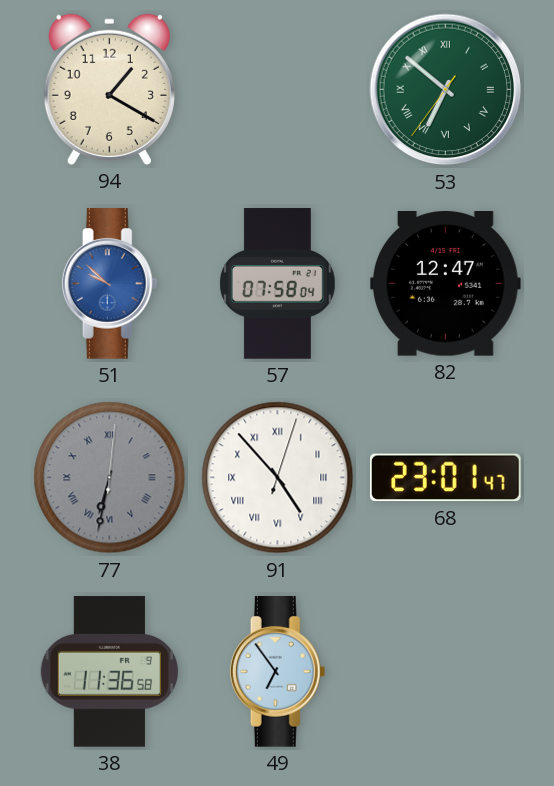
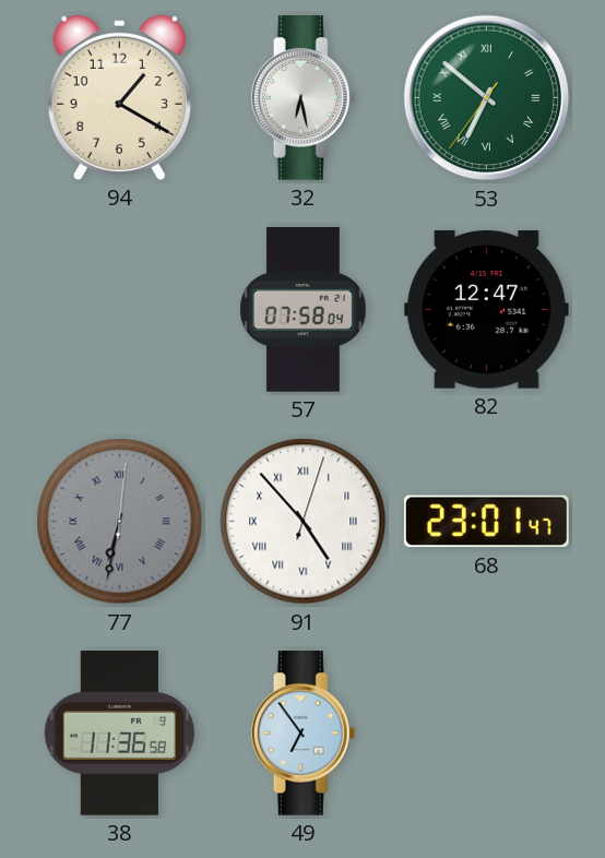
32: none -> 6:28
51: 9:52 -> none
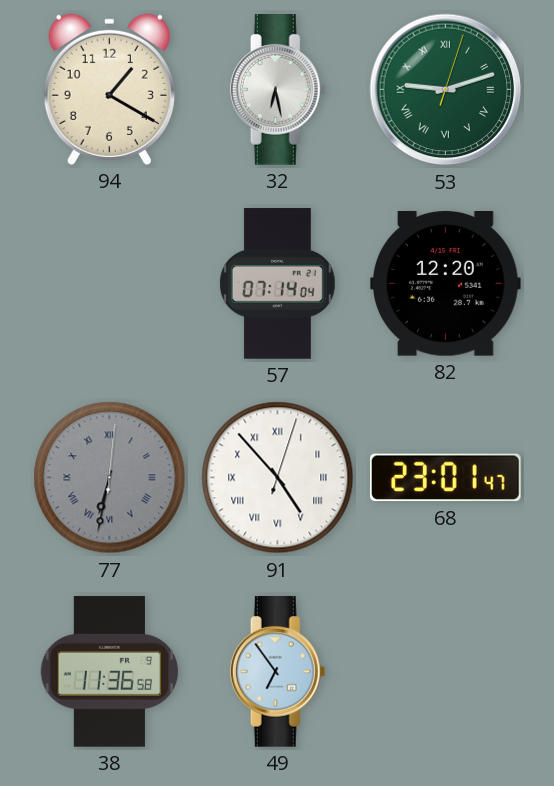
53: 6:51 -> 9:12
57: 07:58 -> 07:14
82: 12:47 -> 12:20
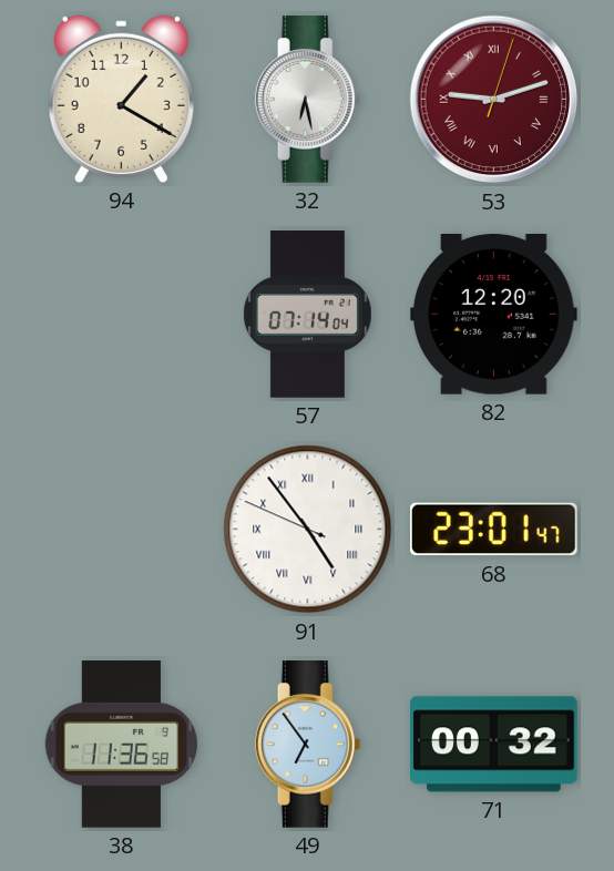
53 dial: green -> burgundy
77: 6:32 -> none
91: 4:53:03 -> 4:53:49
71: none -> 00:32
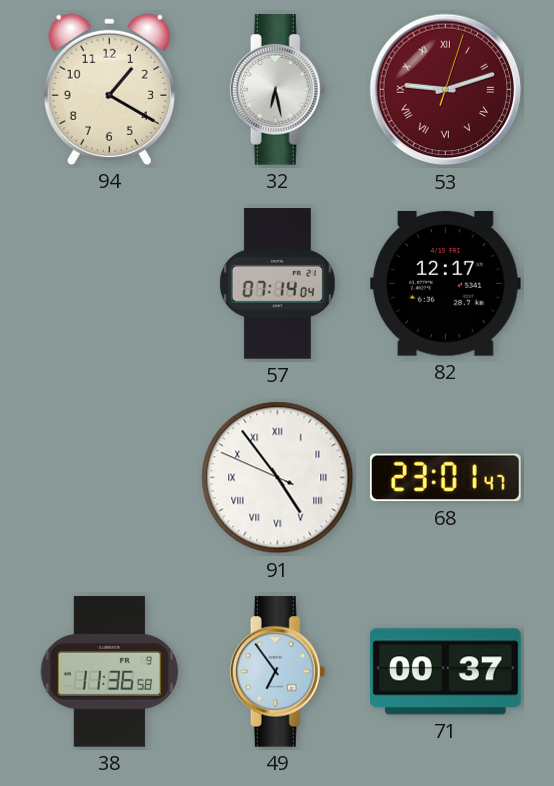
82: 12:20 -> 12:17
71: 00:32 -> 00:37
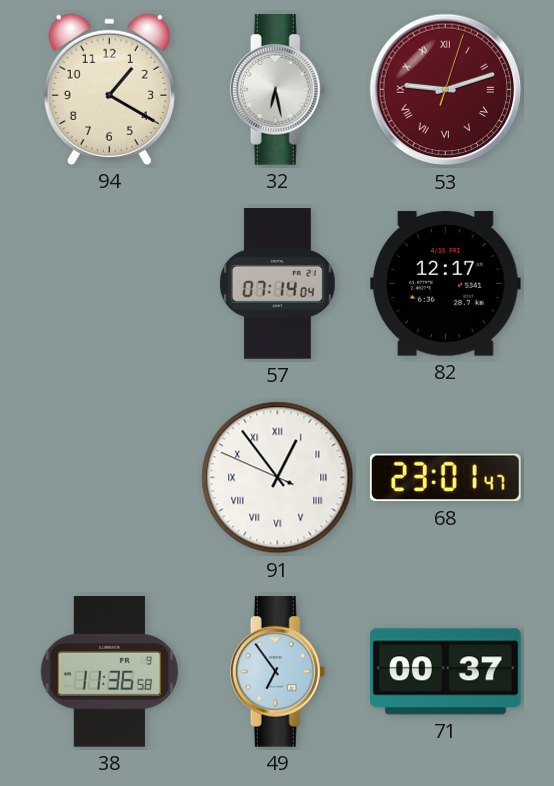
91: 4:53 -> 12:53
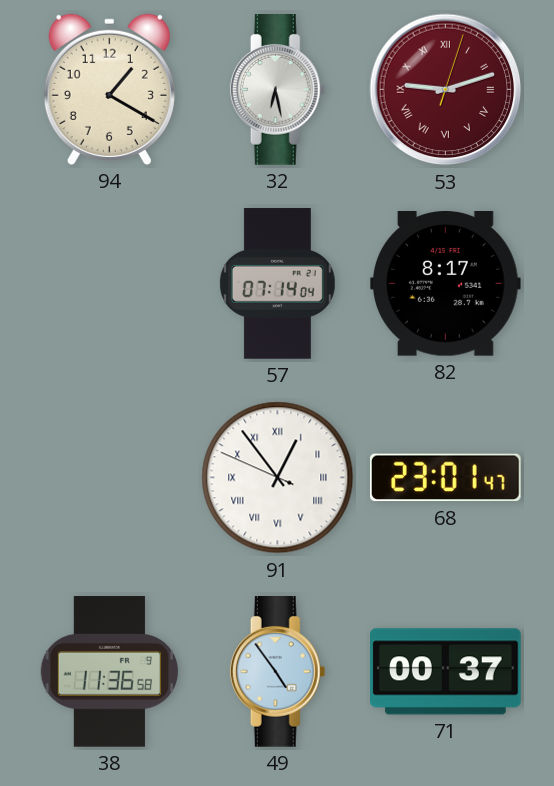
82: 12:17 -> 8:17
49: 6:54 -> 4:54
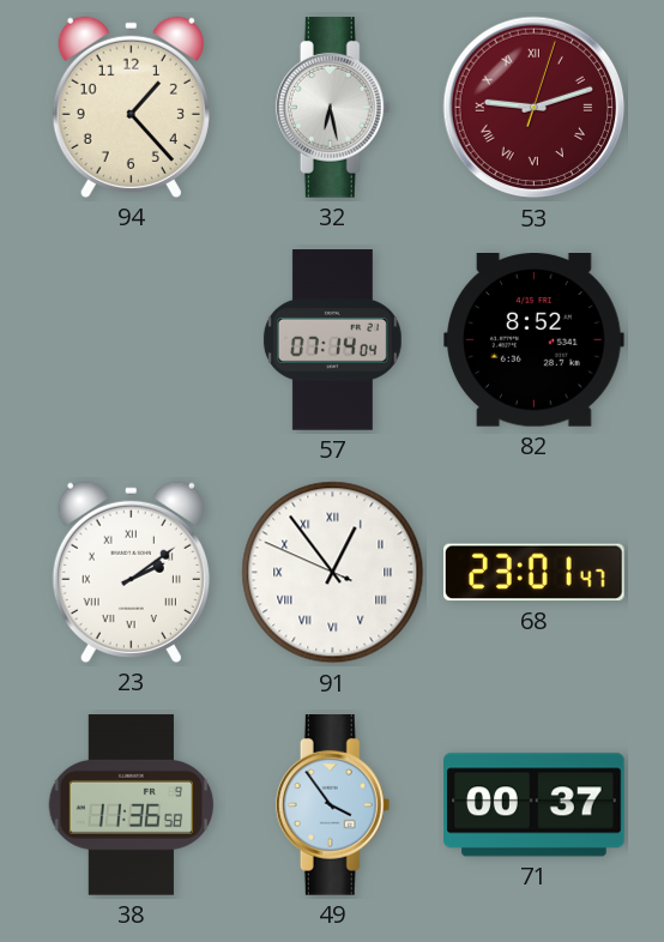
94: 1:20 -> 1:23
82: 8:17 -> 8:52
23: none -> 2:09
49: 4:54 -> 3:54
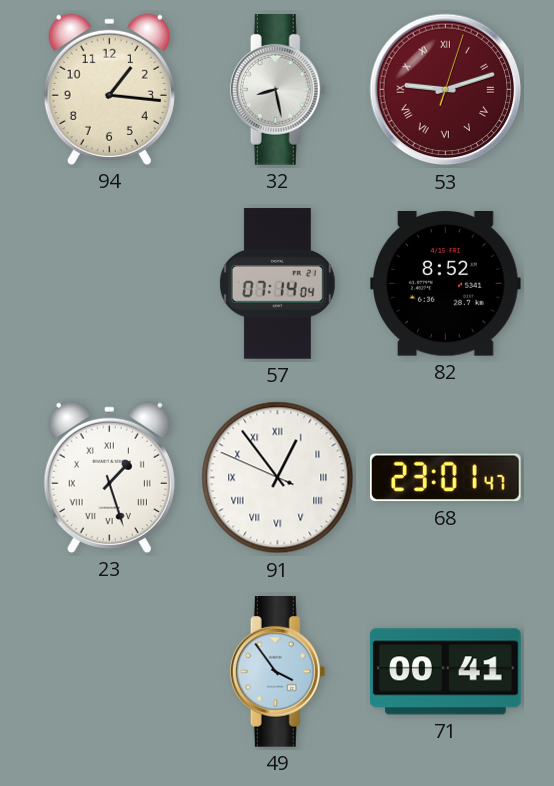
94: 1:23 -> 1:16
32: 6:28 -> 8:28
23: 2:09 -> 1:27
38: 11:36 -> none
71: 00:37 -> 00:41
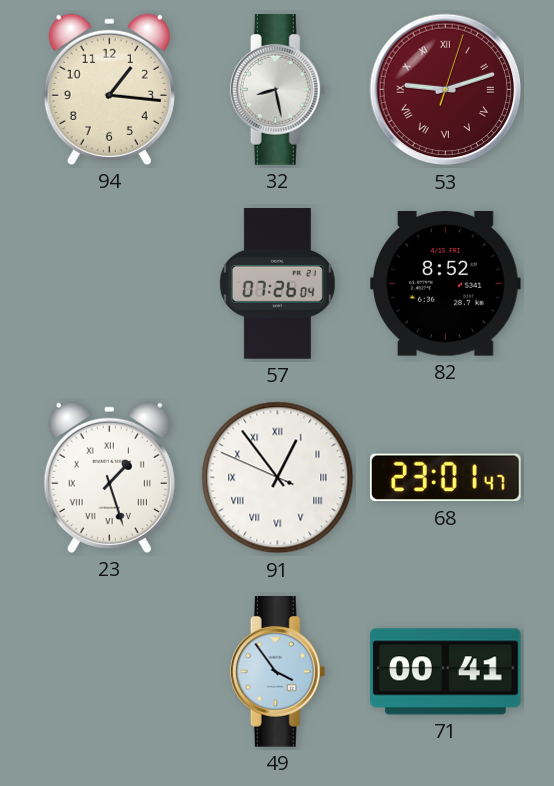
57: 07:14 -> 07:26
